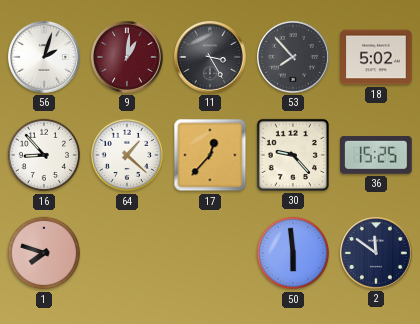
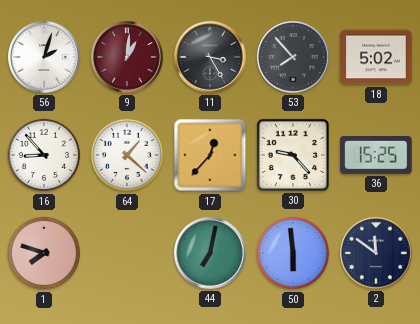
44: none -> 7:02
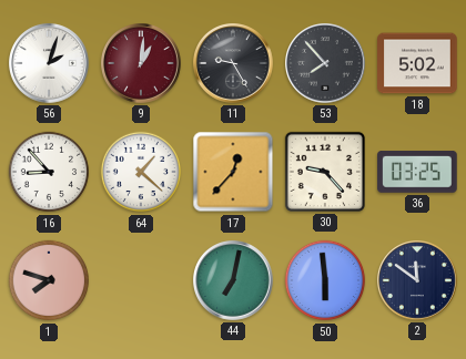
11: 3:25 -> 9:25
36: 15:25 -> 03:25
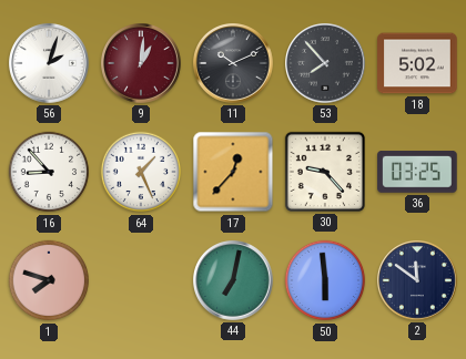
11: 9:25 -> 10:11
64: 1:22 -> 1:26
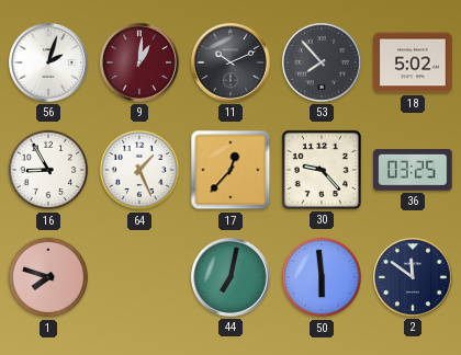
16: 8:53 -> 8:55
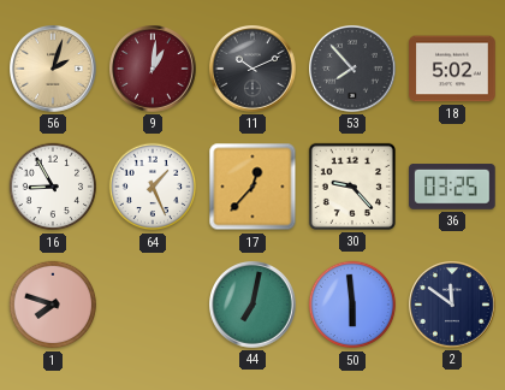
56 dial: white -> champagne
